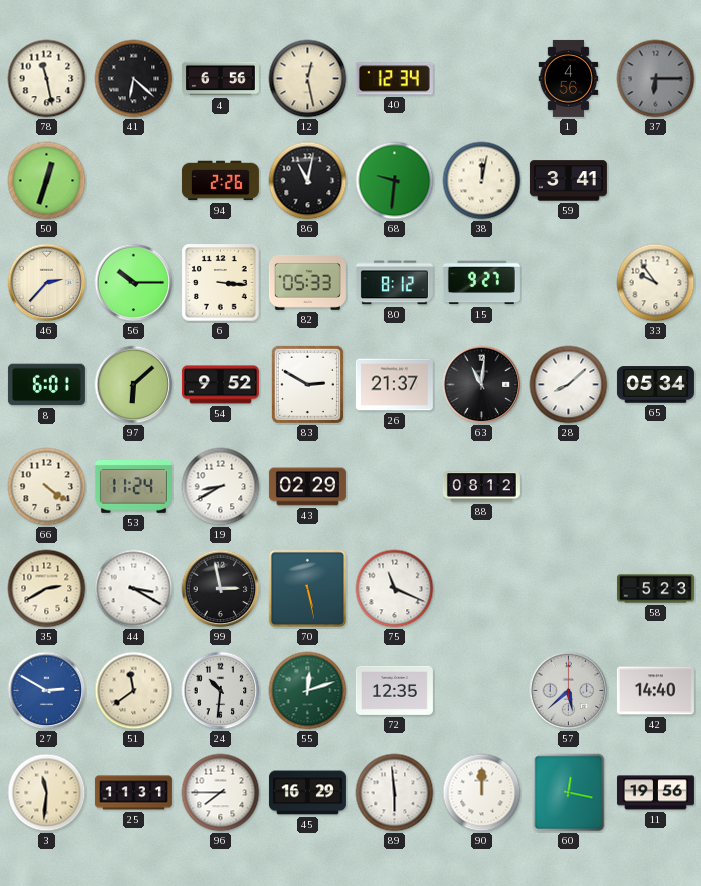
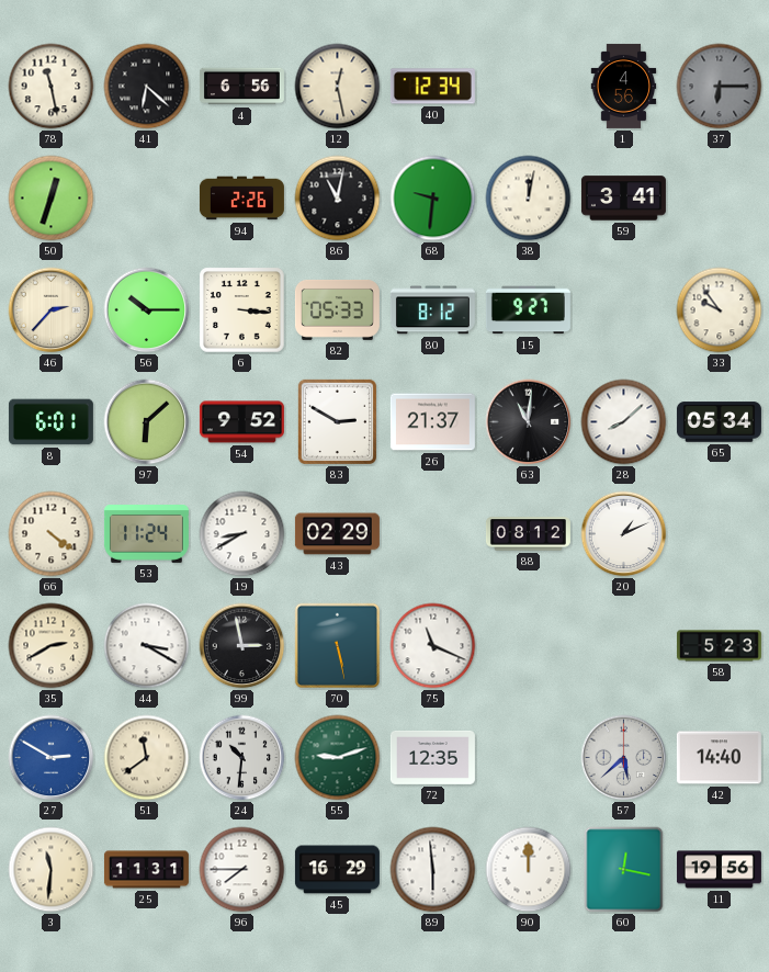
20: none -> 1:11
55: 12:12 -> 9:12
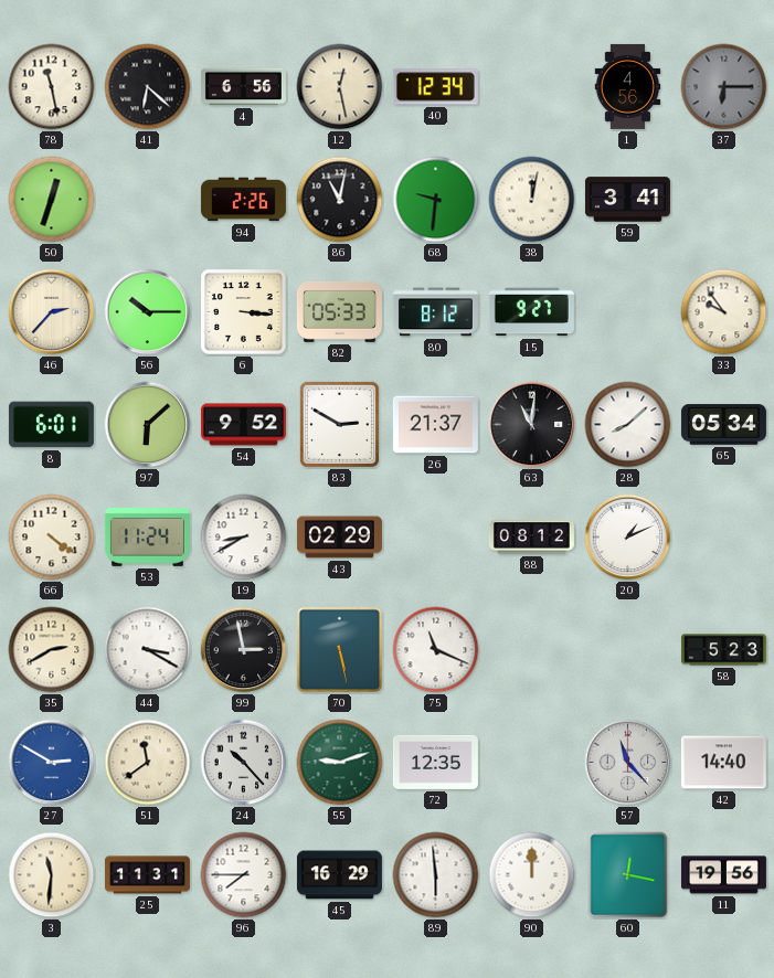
24: 10:31 -> 10:23
57: 5:38 -> 11:23
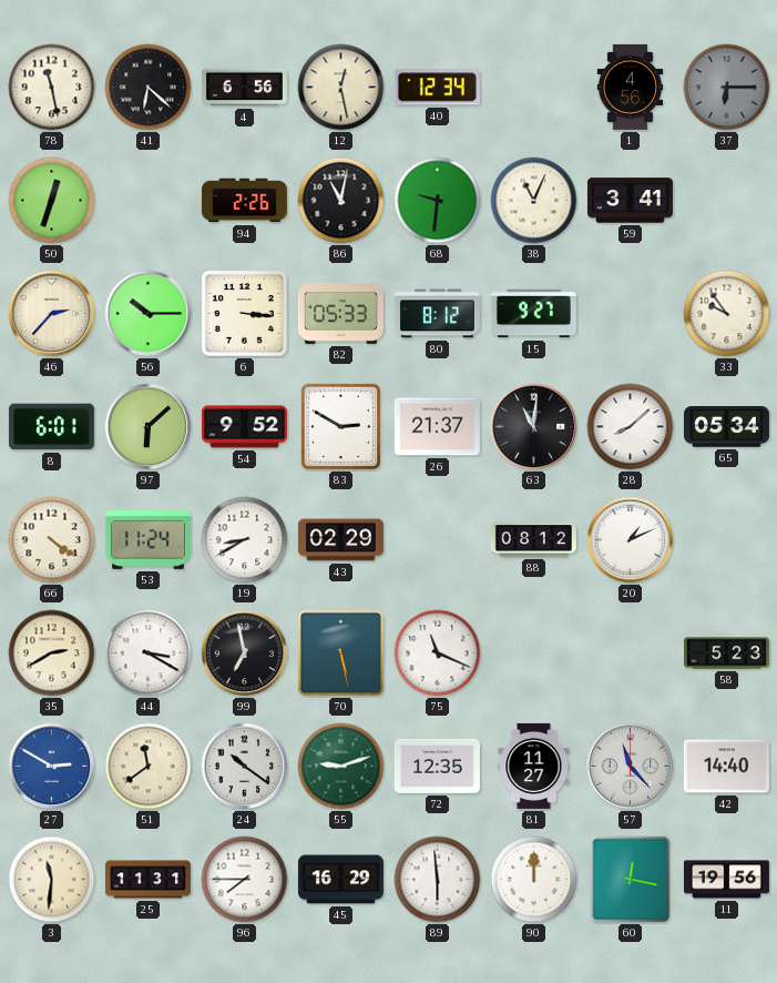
38: 12:02 -> 11:04
99: 2:58 -> 6:58
24: 10:23 -> 10:21
81: none -> 11:27
